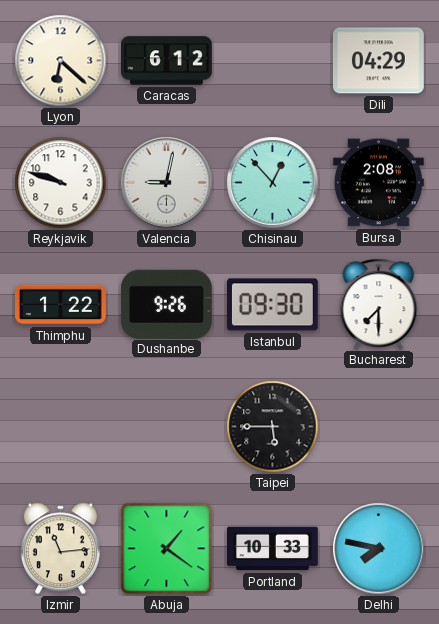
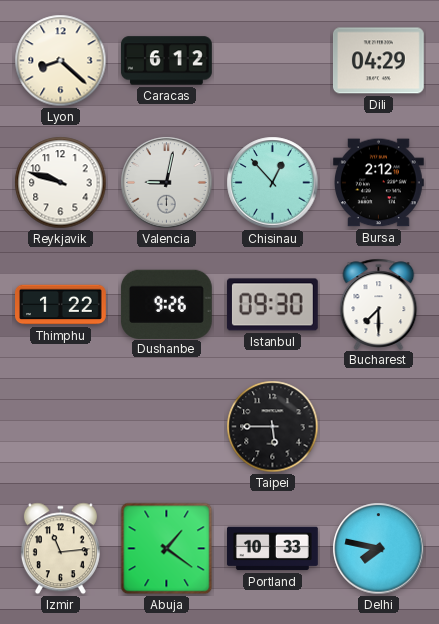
Lyon: 6:22 -> 8:22
Bursa: 2:08 -> 2:12
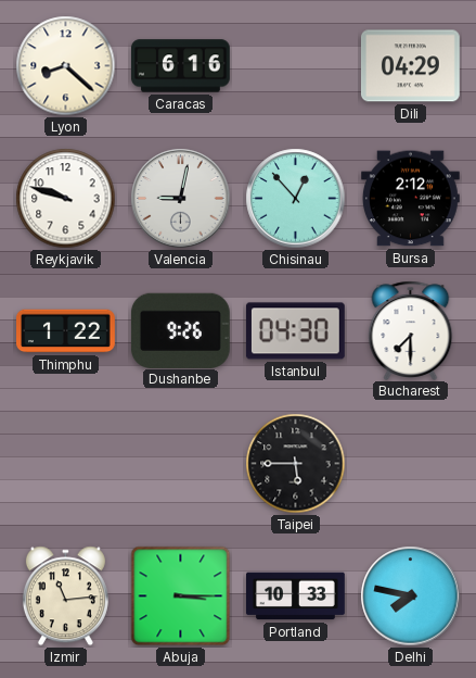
Caracas: 6:12 -> 6:16
Istanbul: 09:30 -> 04:30
Abuja: 1:21 -> 3:15
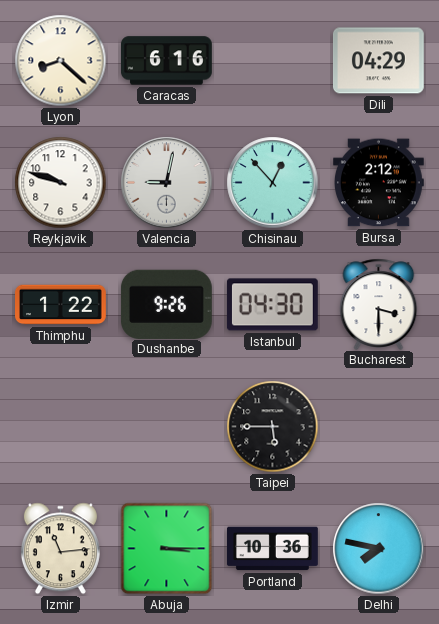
Bucharest: 7:30 -> 3:30
Portland: 10:33 -> 10:36
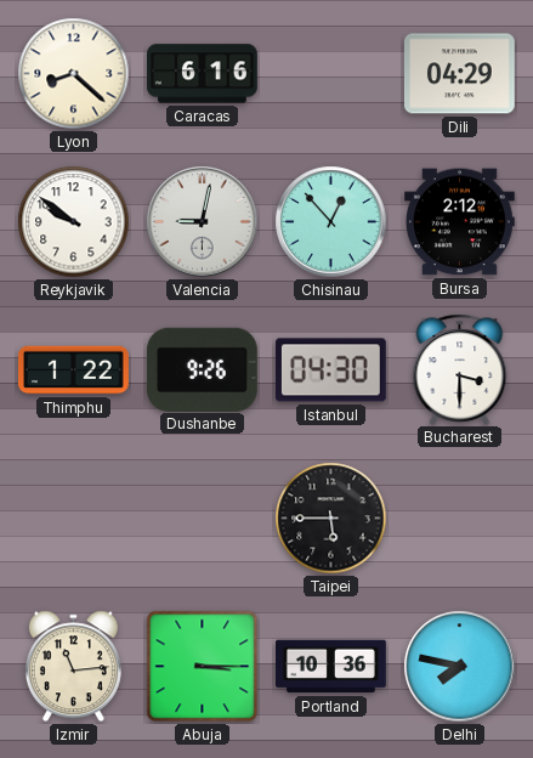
Reykjavik: 9:48 -> 9:51
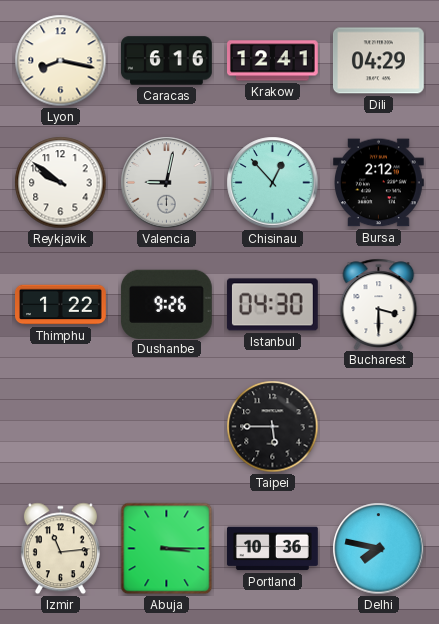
Lyon: 8:22 -> 8:17
Krakow: none -> 12:41
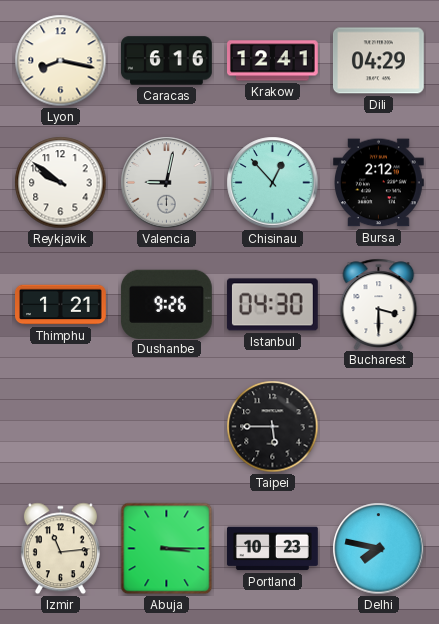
Thimphu: 1:22 -> 1:21
Portland: 10:36 -> 10:23
